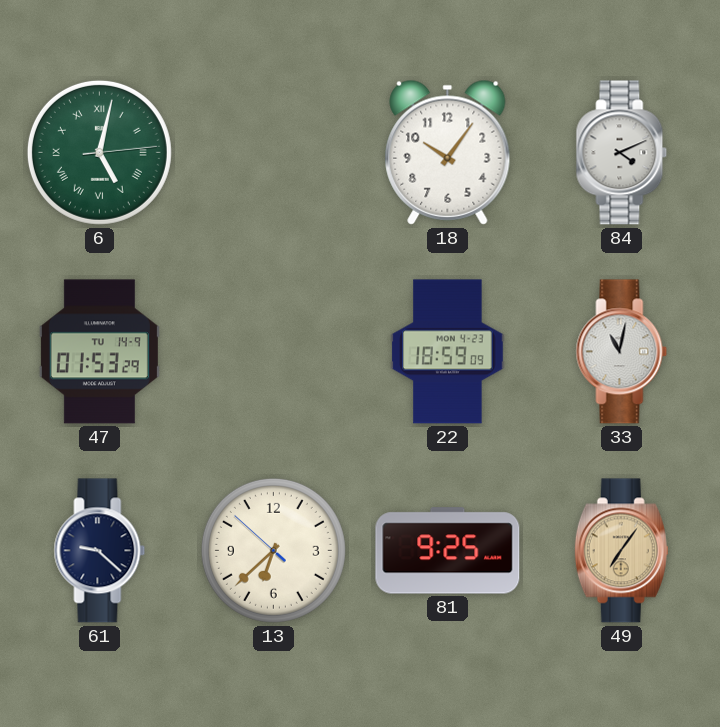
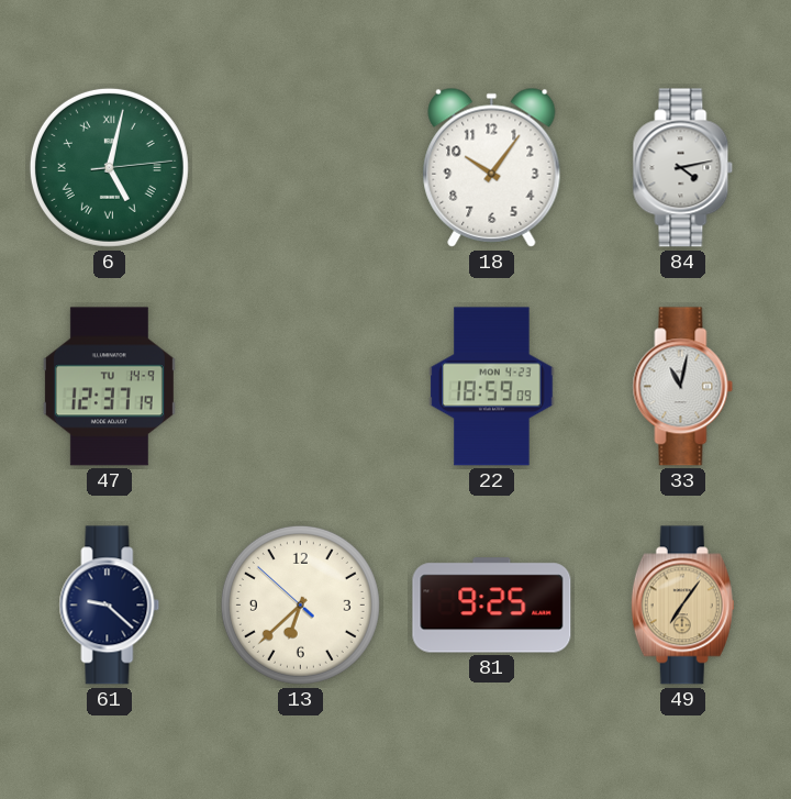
84: 4:11 -> 4:13
47: 01:53 -> 12:37
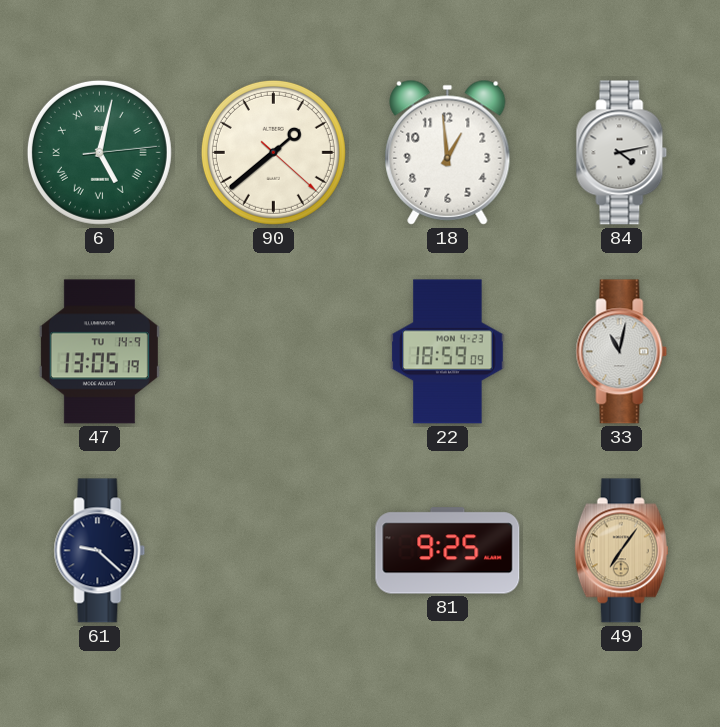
90: none -> 1:38
18: 10:06 -> 12:59
47: 12:37 -> 13:05
13: 6:37 -> none
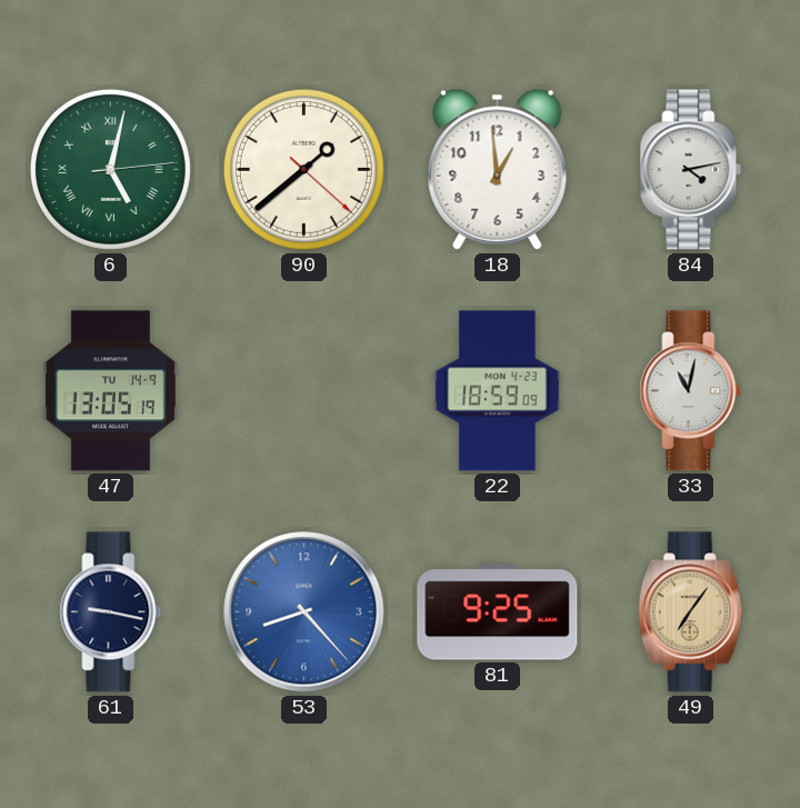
61: 9:22 -> 9:17
53: none -> 8:23
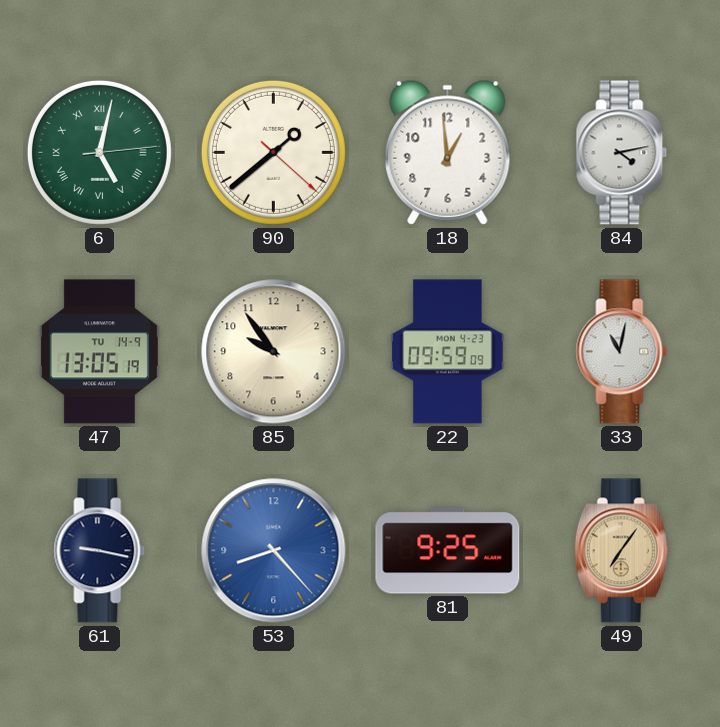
85: none -> 9:54
22: 18:59 -> 09:59
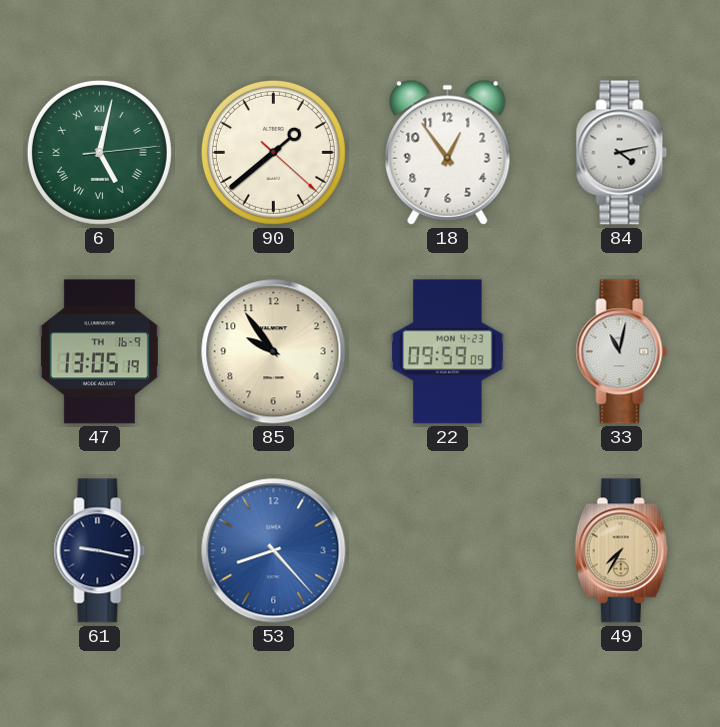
18: 12:59 -> 12:54
47 date: TU 14-9 -> TH 16-9
81: 9:25 -> none
49: 7:06 -> 7:35
